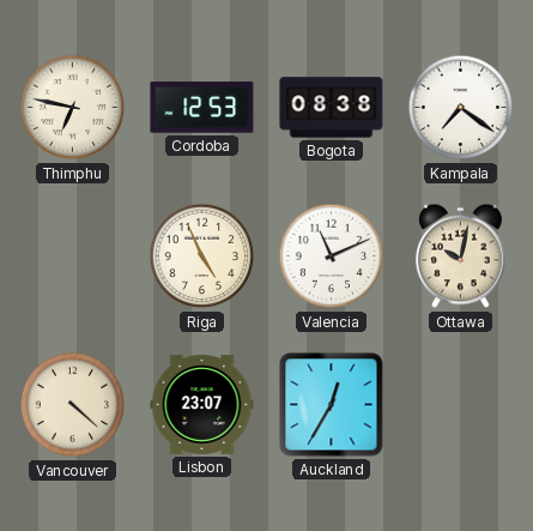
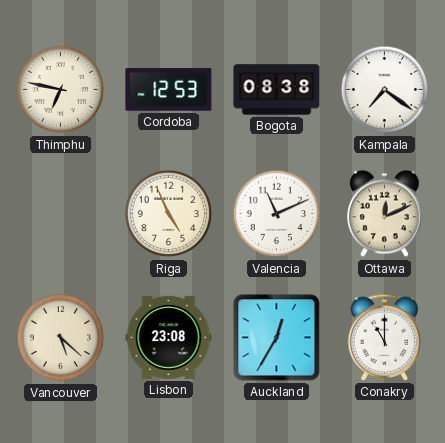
Ottawa: 10:02 -> 12:11
Vancouver: 4:22 -> 5:22
Lisbon: 23:07 -> 23:08
Conakry: none -> 11:00
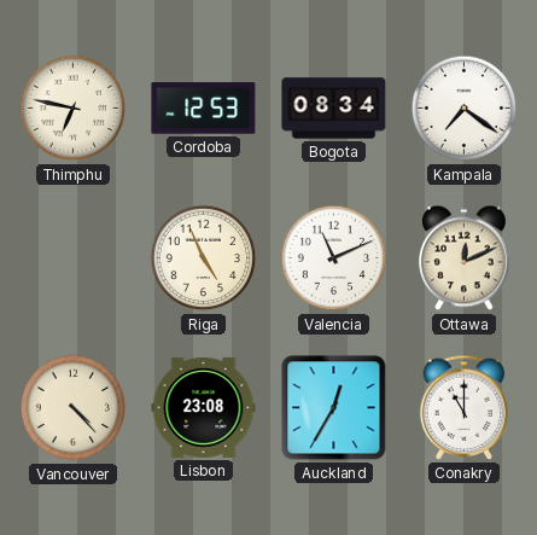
Bogota: 08:38 -> 08:34
Vancouver: 5:22 -> 4:23
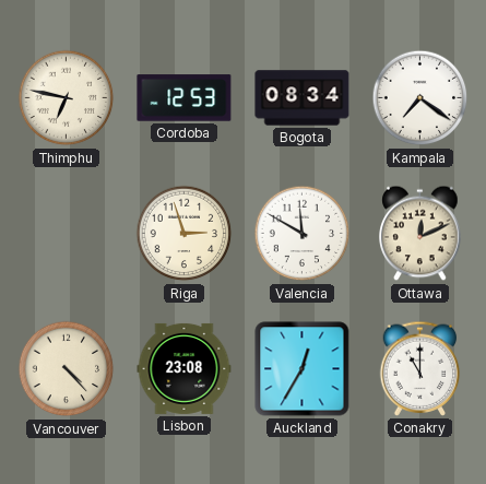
Riga: 4:56 -> 2:57
Valencia: 11:11 -> 11:50
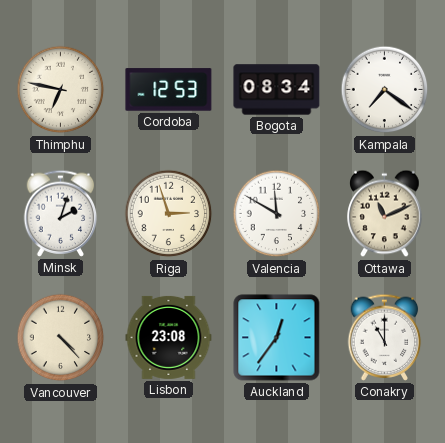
Minsk: none -> 2:03
Ottawa: 12:11 -> 11:11
Auckland: 12:35 -> 12:36
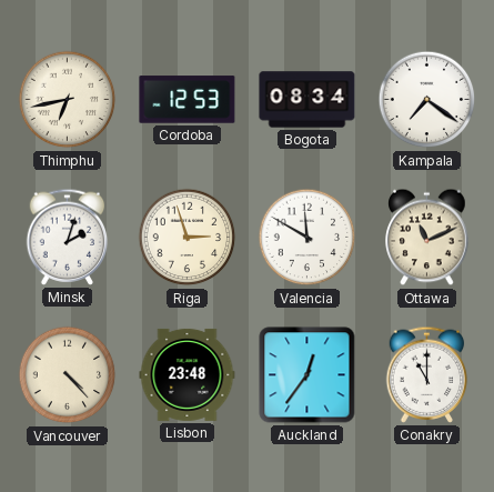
Thimphu: 6:47 -> 6:43
Lisbon: 23:08 -> 23:48
